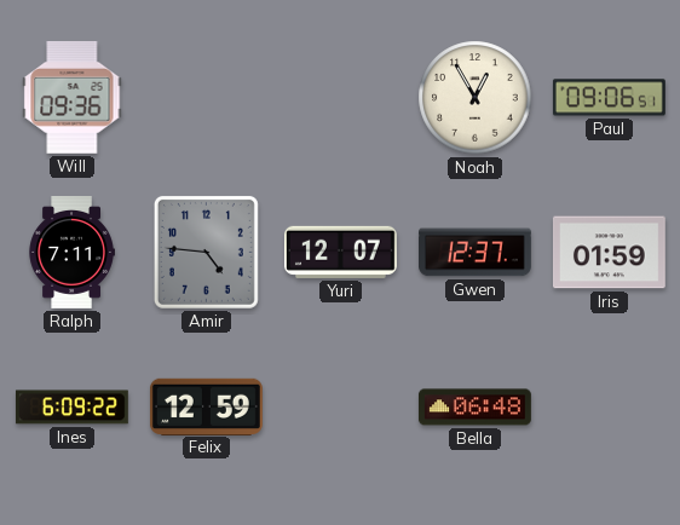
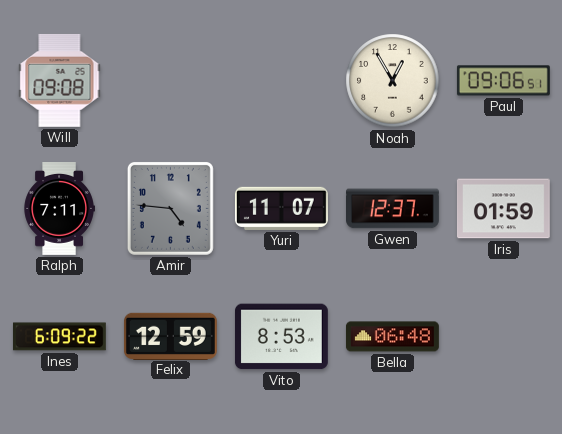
Will: 09:36 -> 09:08
Yuri: 12:07 -> 11:07
Vito: none -> 8:53
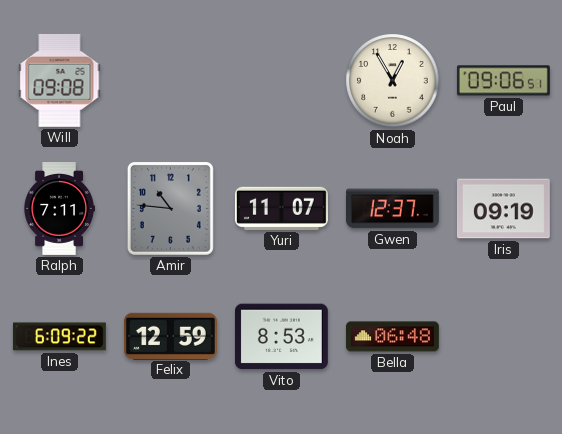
Amir: 4:46 -> 10:46
Iris: 01:59 -> 09:19
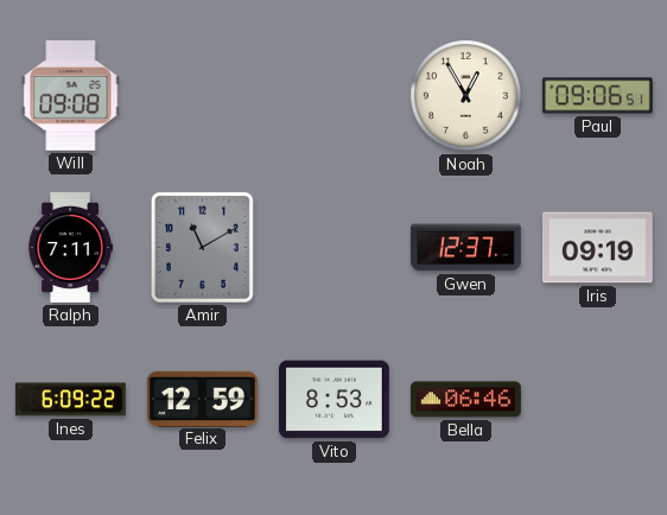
Amir: 10:46 -> 11:10
Yuri: 11:07 -> none
Bella: 06:48 -> 06:46
